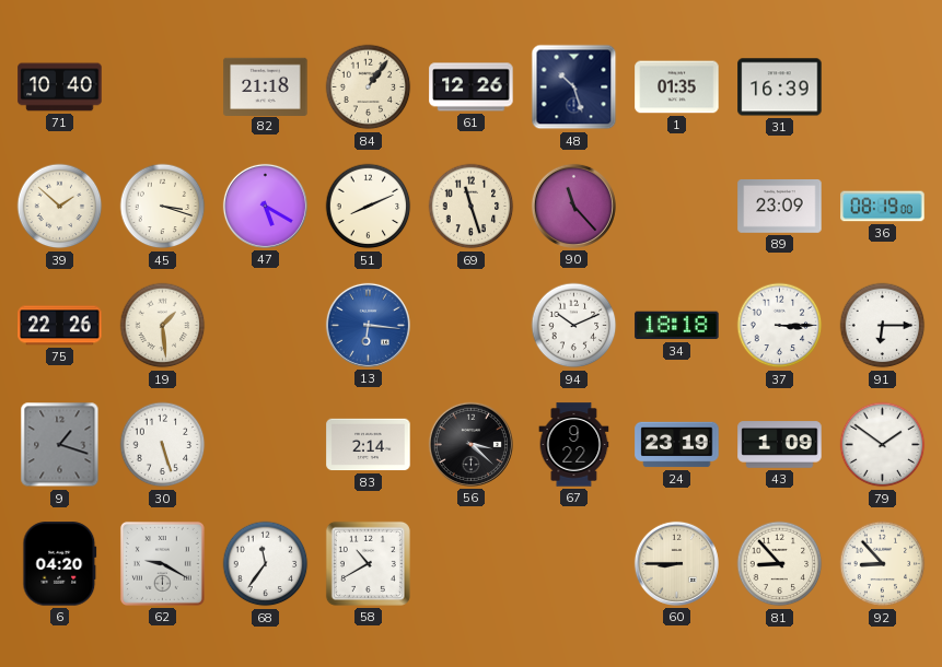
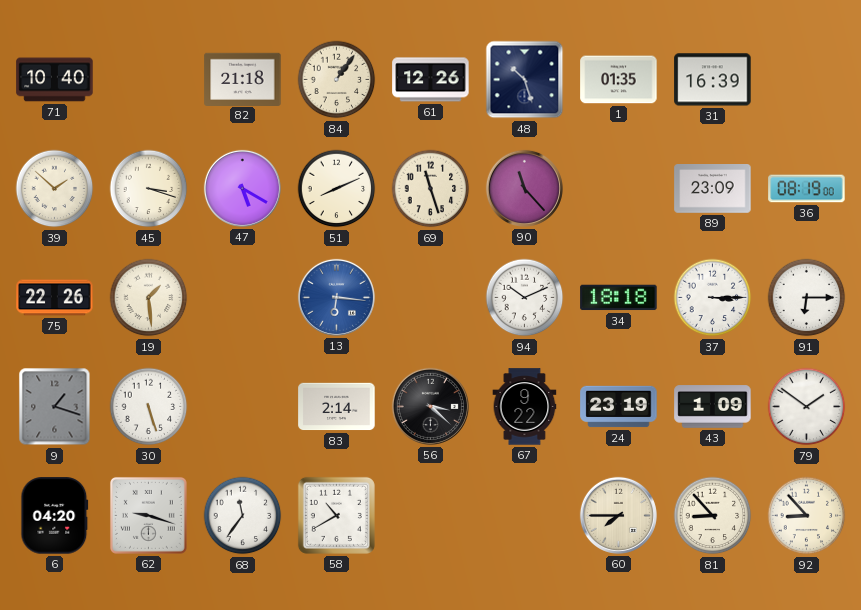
62: 9:20 -> 9:18
60: 8:45 -> 7:45
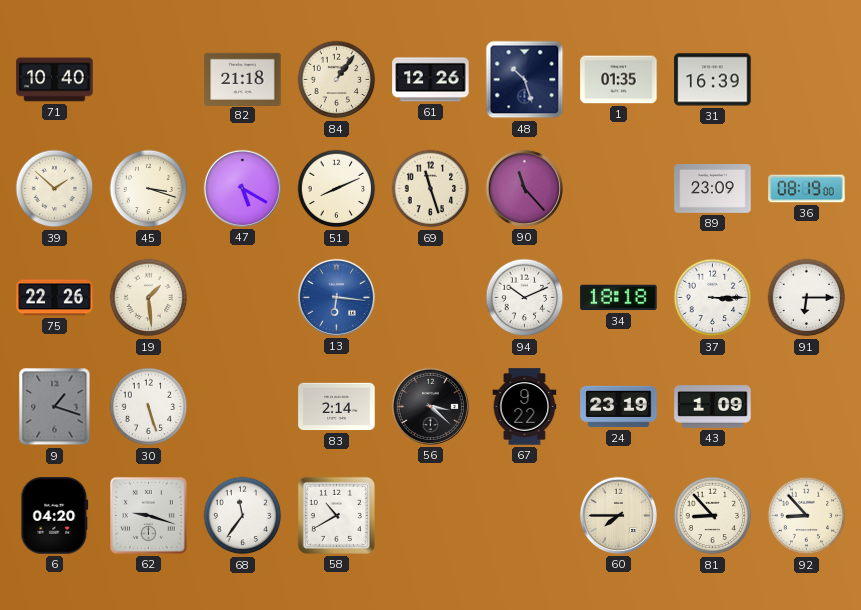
79: 1:51 -> none
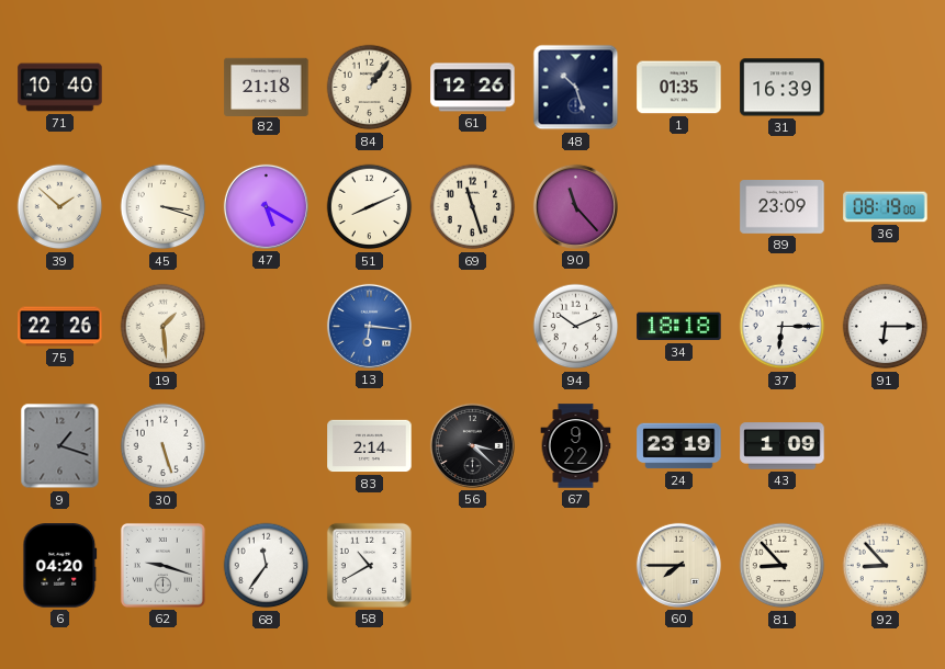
37: 3:15 -> 6:15
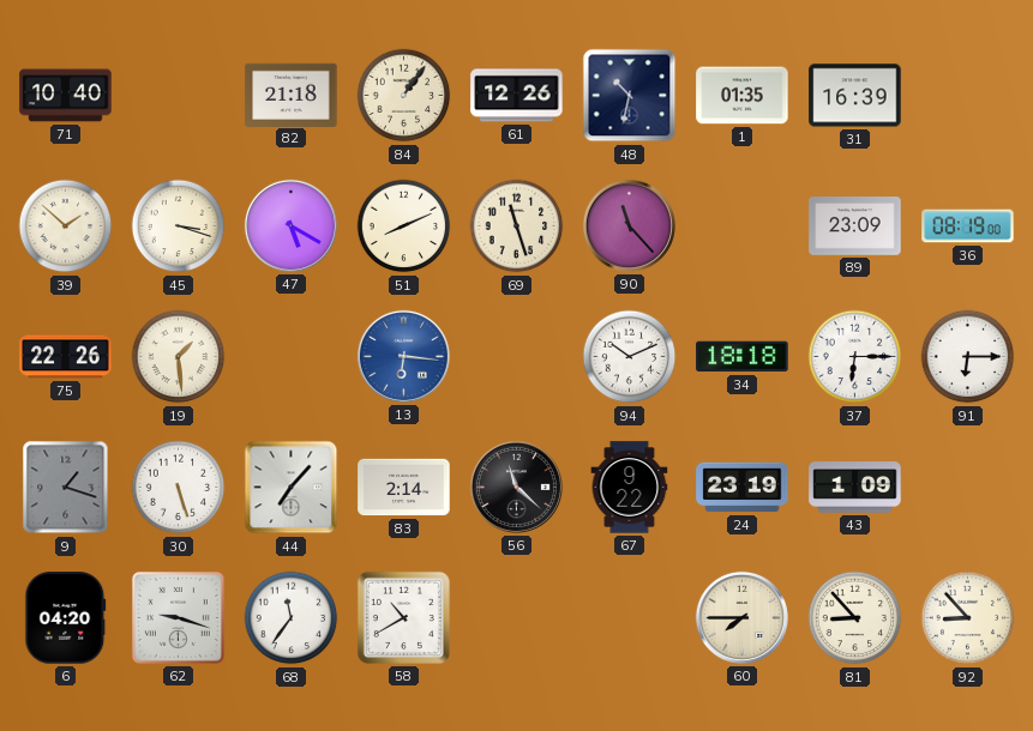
48: 10:27 -> 10:32
44: none -> 7:07
56: 3:22 -> 11:22
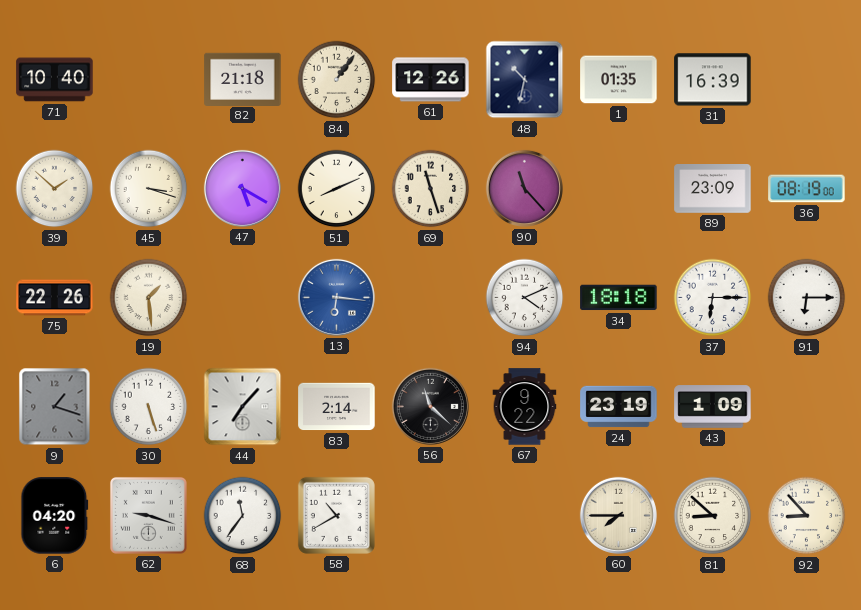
94: 10:11 -> 4:11
81: 8:53 -> 8:52
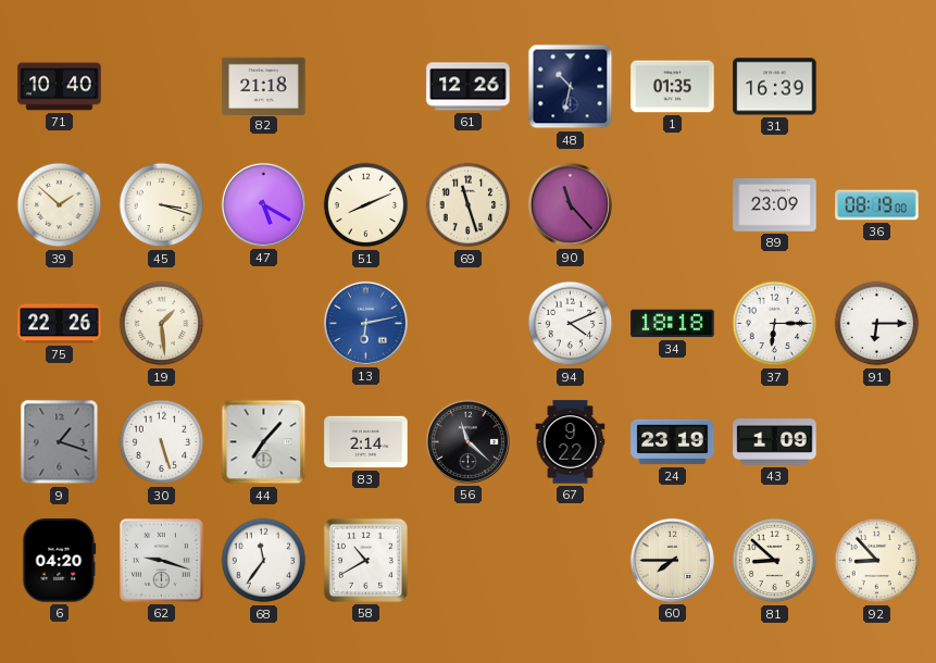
84: 1:06 -> none
13: 6:16 -> 6:13
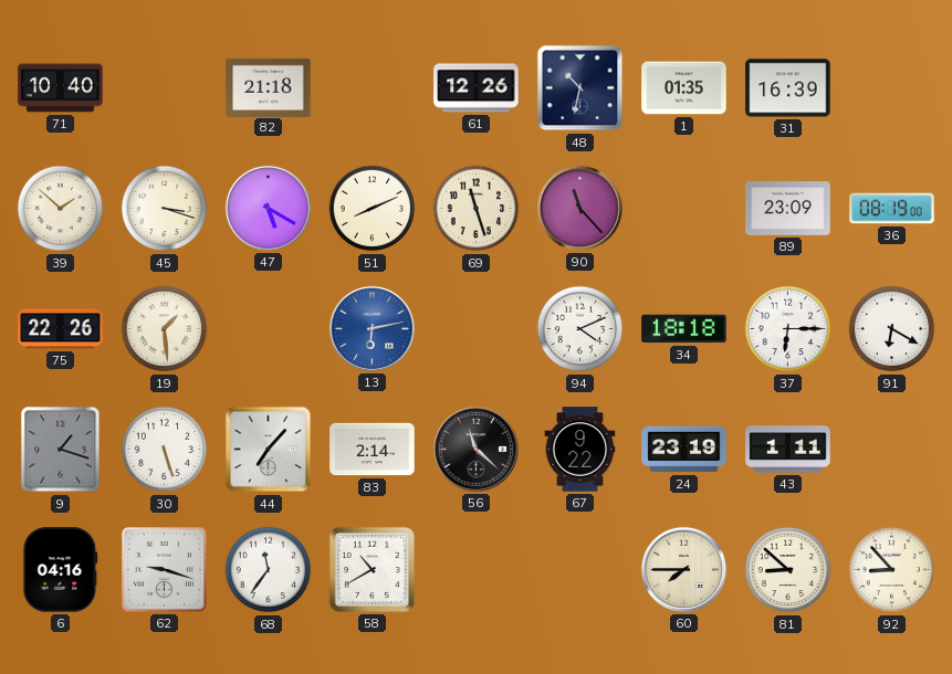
91: 6:15 -> 6:20
43: 1:09 -> 1:11
6: 04:20 -> 04:16
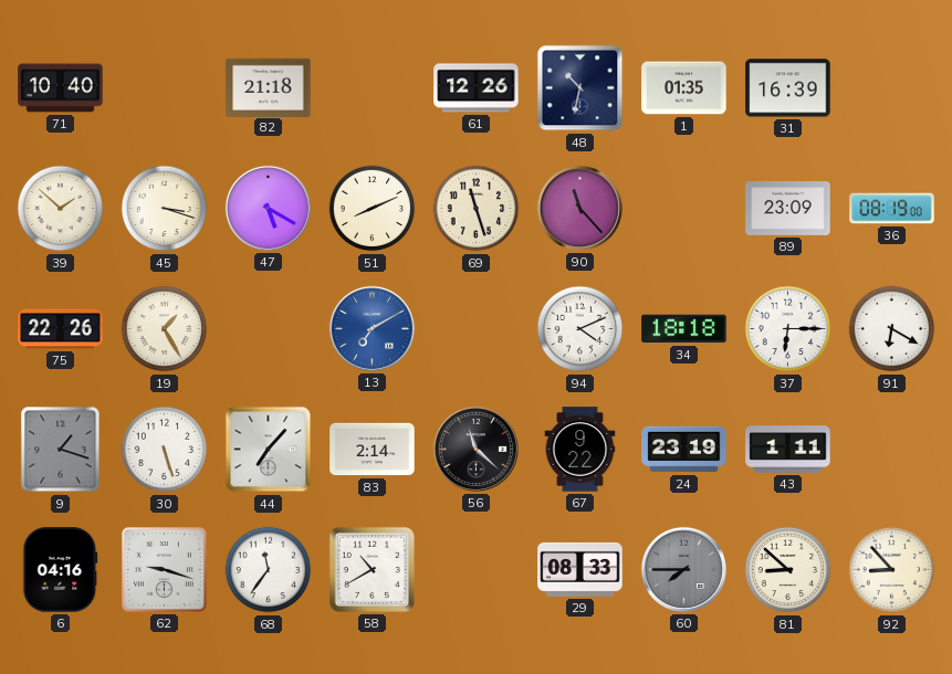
19: 1:29 -> 1:25
13: 6:13 -> 7:10
29: none -> 08:33
60 dial: cream -> grey
